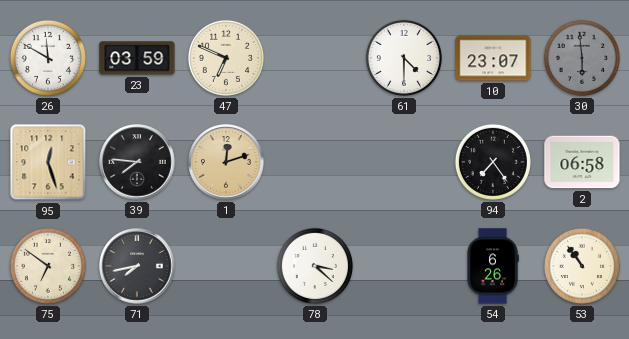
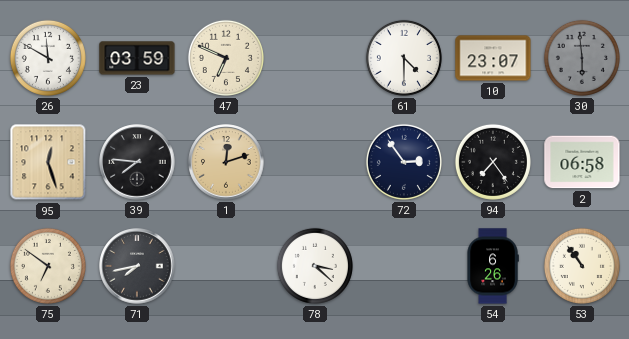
72: none -> 2:54
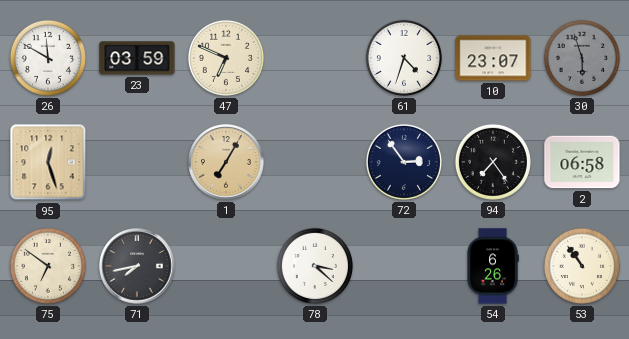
61: 4:30 -> 4:33
30: 5:59 -> 5:57
39: 7:46 -> none
1: 12:12 -> 7:05
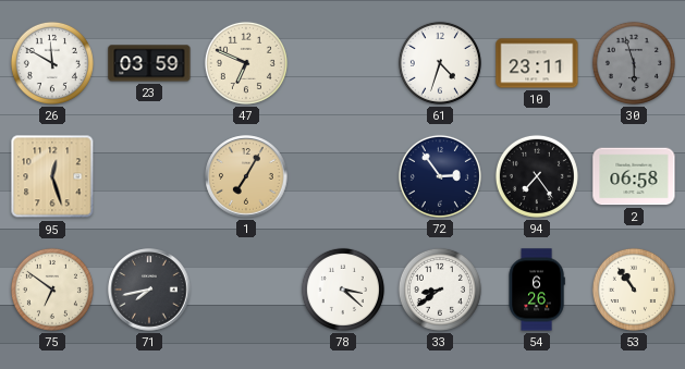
10: 23:07 -> 23:11
33: none -> 8:39
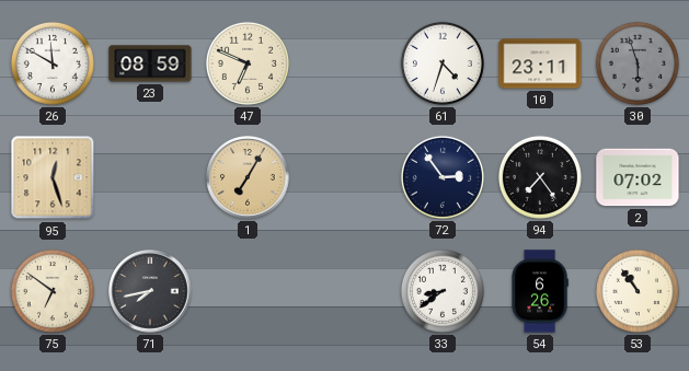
23: 03:59 -> 08:59
2: 06:58 -> 07:02
78: 3:22 -> none
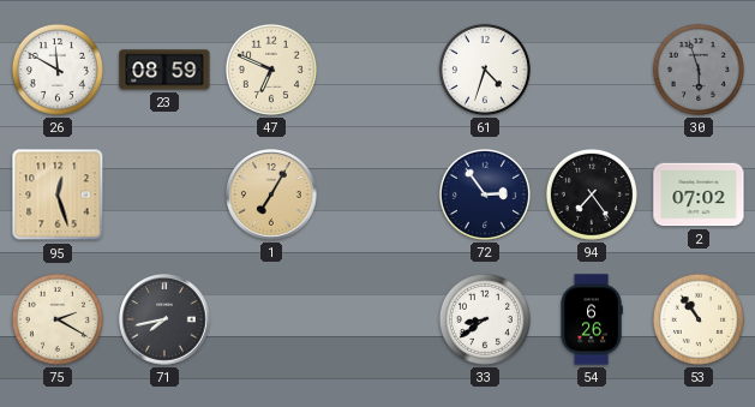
10: 23:11 -> none
75: 6:51 -> 2:20
